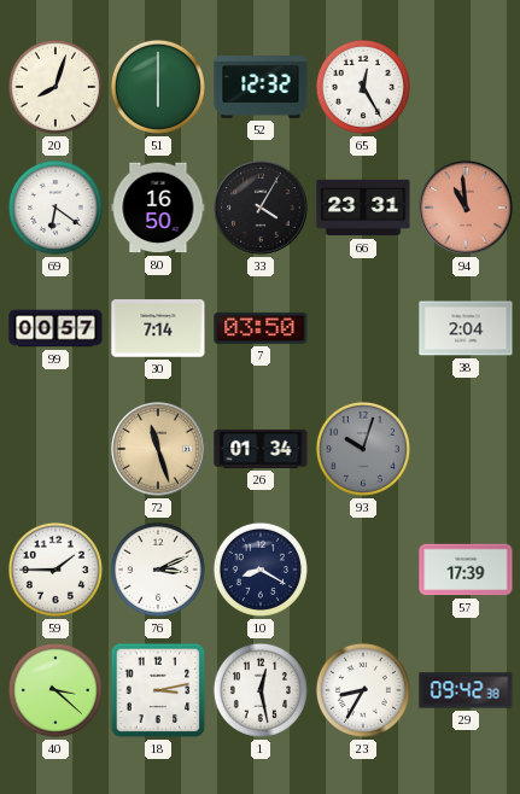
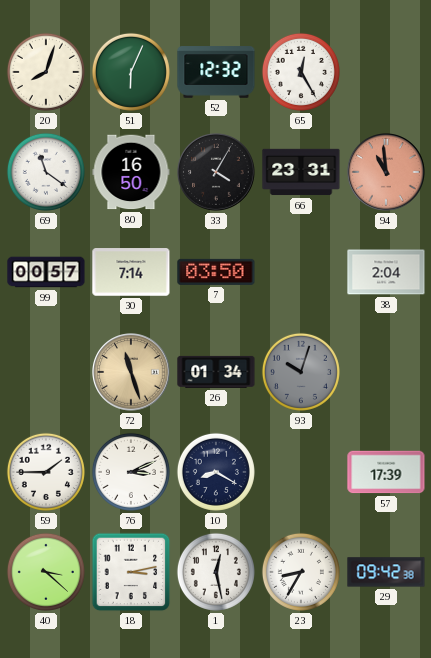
51: 6:00 -> 6:04
69: 6:21 -> 11:21
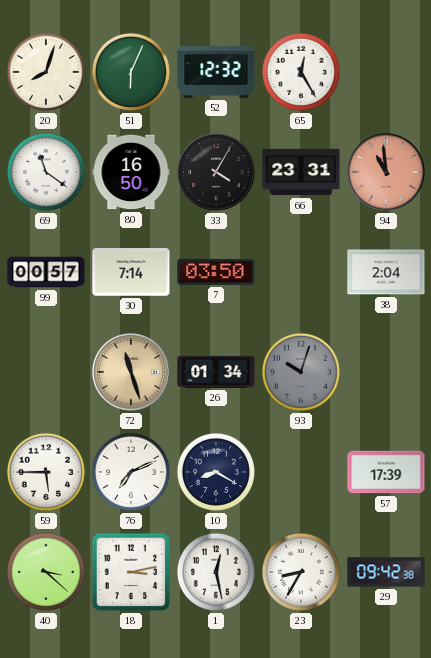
59: 1:45 -> 5:45
76: 3:11 -> 7:11
